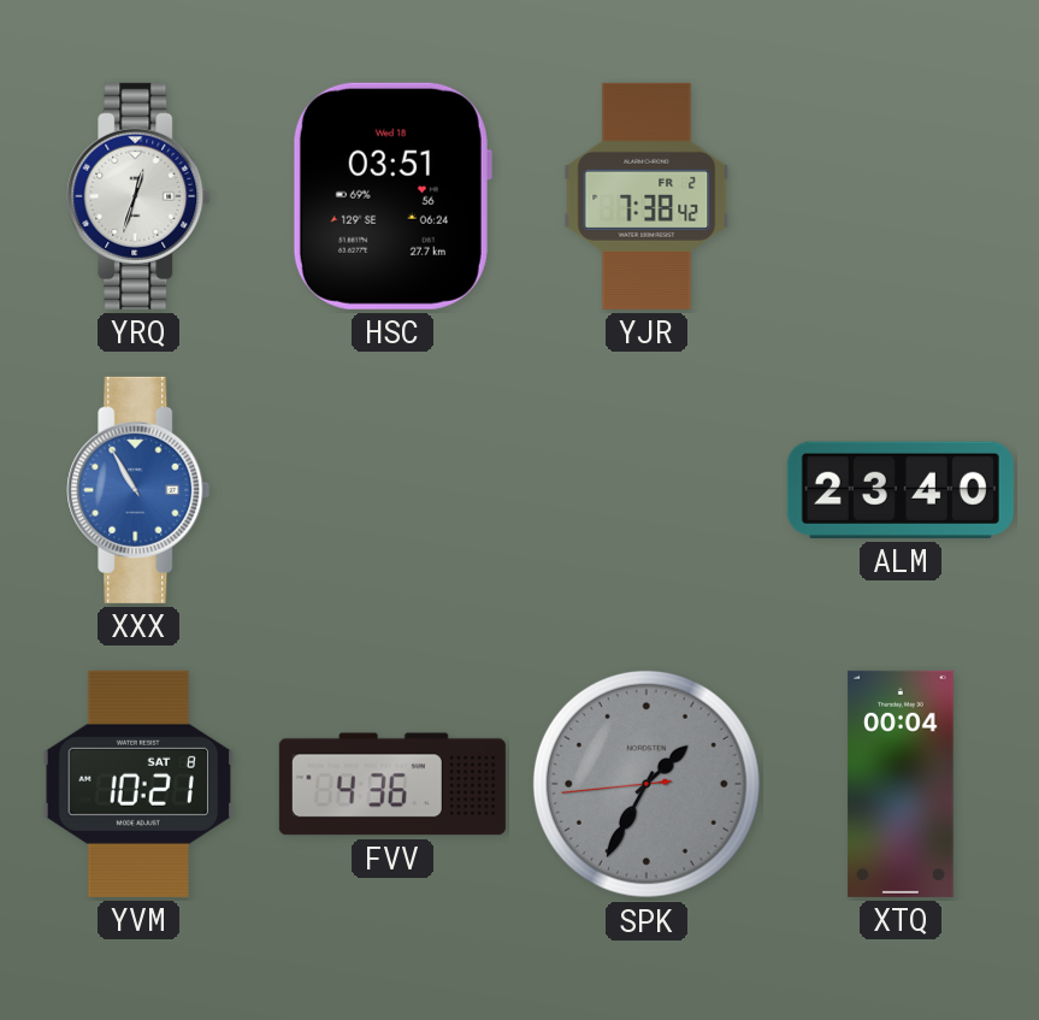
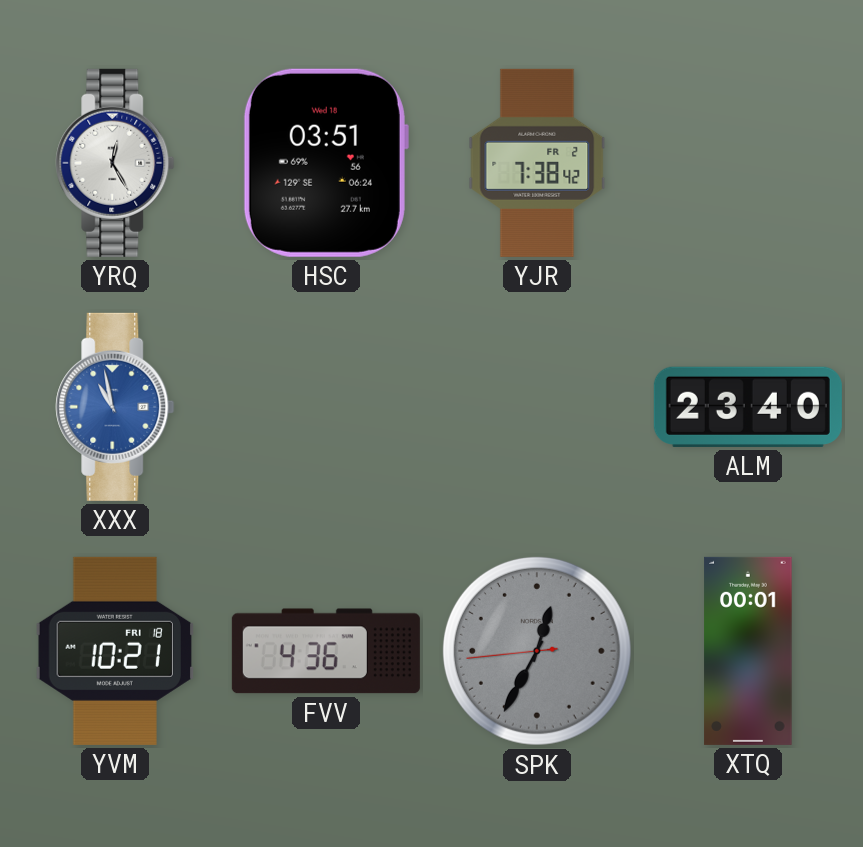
YRQ: 12:33 -> 12:25
XXX: 10:55 -> 10:58
YVM date: SAT 8 -> FRI 18
SPK: 1:34 -> 12:34
XTQ: 00:04 -> 00:01
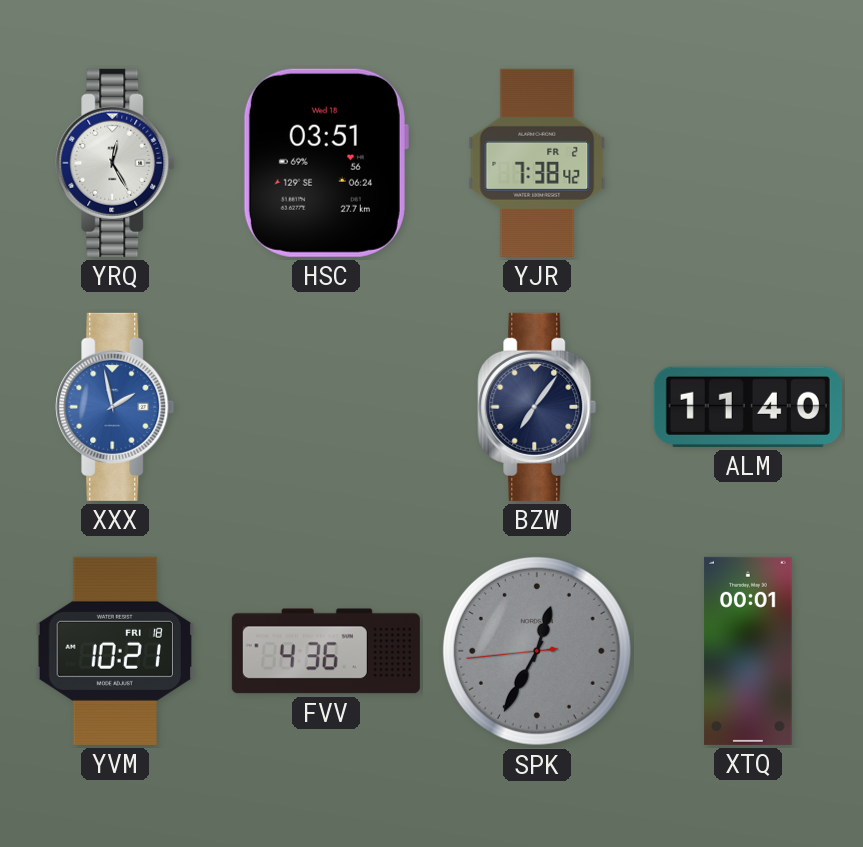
XXX: 10:58 -> 1:58
BZW: none -> 7:06
ALM: 23:40 -> 11:40
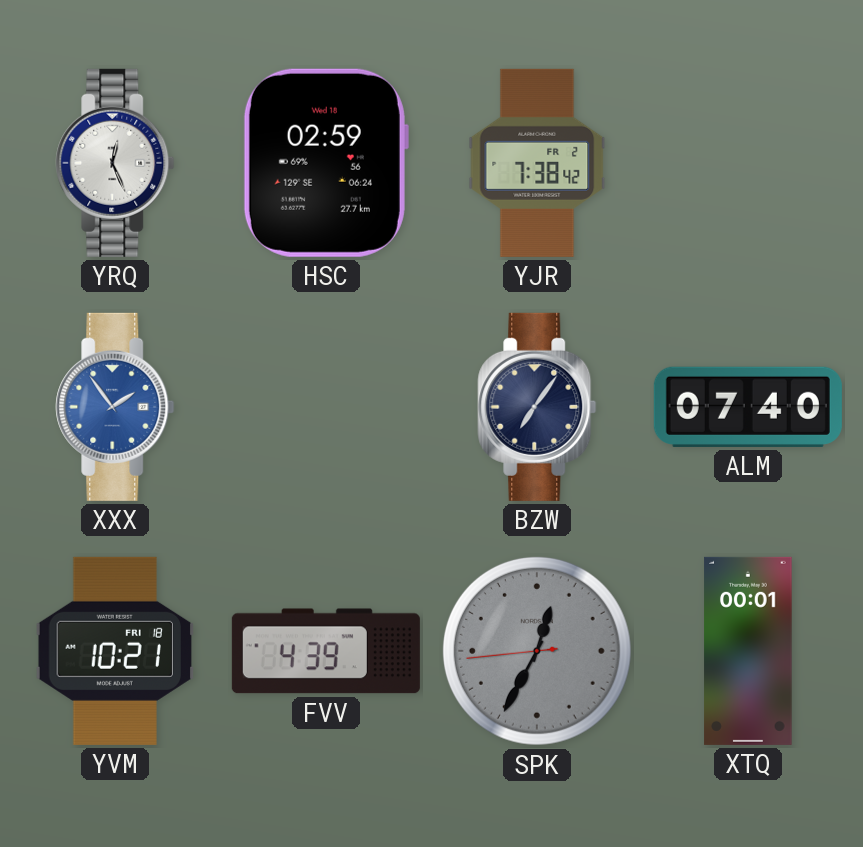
YRQ: 12:25 -> 12:26
HSC: 03:51 -> 02:59
XXX: 1:58 -> 1:54
ALM: 11:40 -> 07:40
FVV: 4:36 -> 4:39
